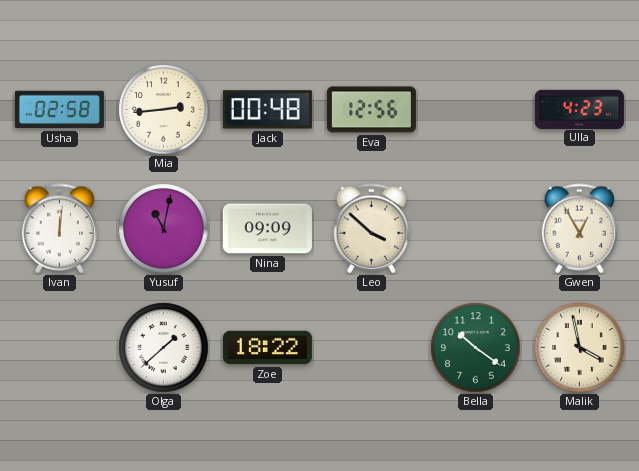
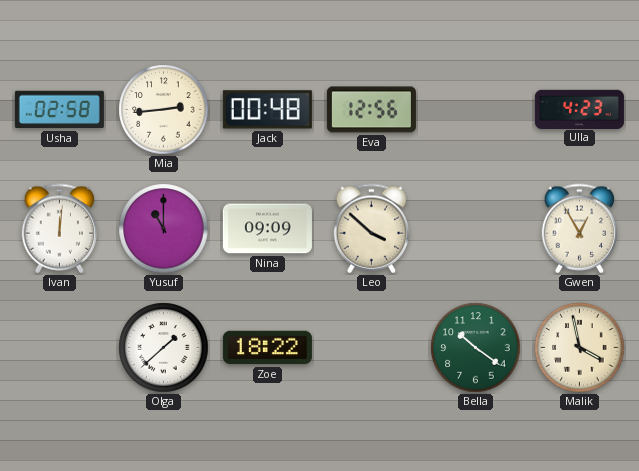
Yusuf: 11:02 -> 11:00
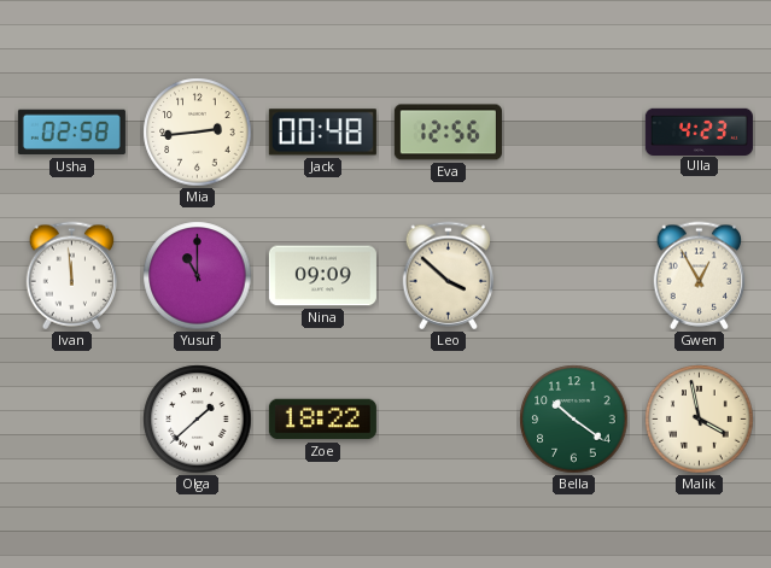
Ivan: 12:01 -> 11:59
